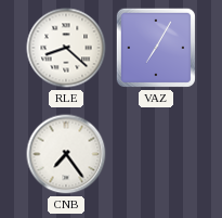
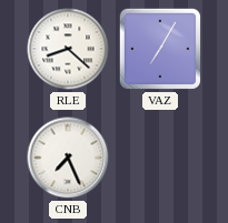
CNB: 7:24 -> 7:26
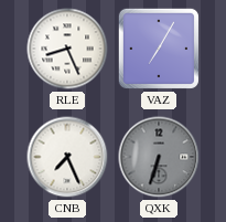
RLE: 8:22 -> 8:26
QXK: none -> 6:33
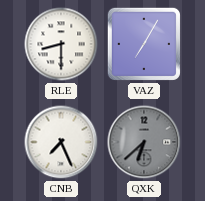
RLE: 8:26 -> 8:30
QXK: 6:33 -> 6:38
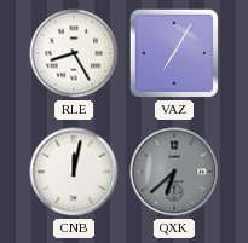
RLE: 8:30 -> 8:25
CNB: 7:26 -> 12:02
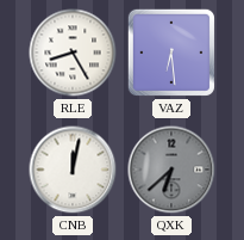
VAZ: 7:05 -> 6:29
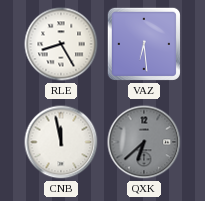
CNB: 12:02 -> 11:58
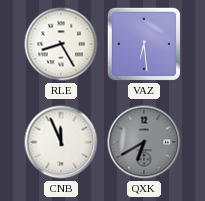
CNB: 11:58 -> 11:56
QXK: 6:38 -> 6:40
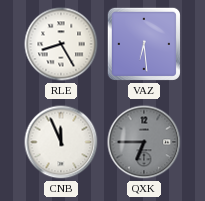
QXK: 6:40 -> 6:45
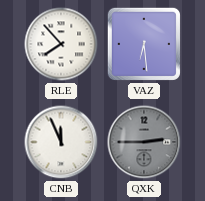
RLE: 8:25 -> 7:53
QXK: 6:45 -> 2:45
